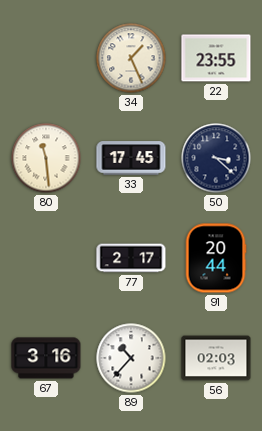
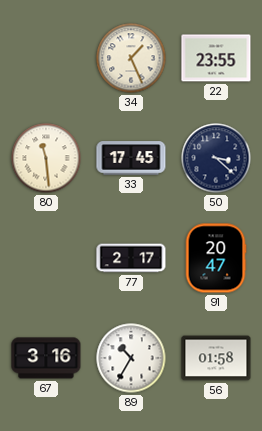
91: 20:44 -> 20:47
89: 10:37 -> 10:35
56: 02:03 -> 01:58
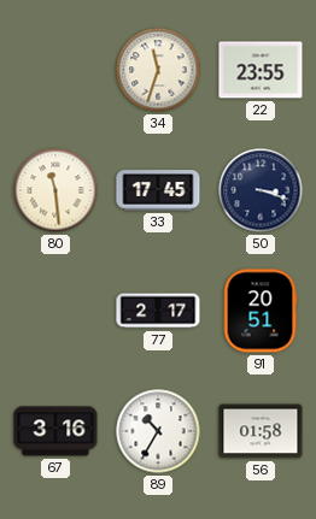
34: 1:26 -> 11:33
50: 3:22 -> 3:18
91: 20:47 -> 20:51
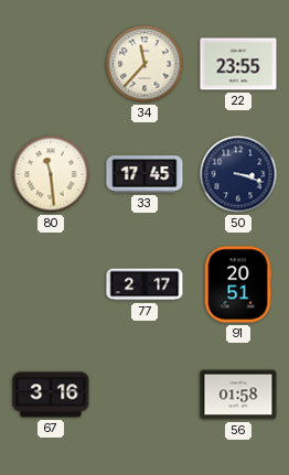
34: 11:33 -> 11:37
89: 10:35 -> none
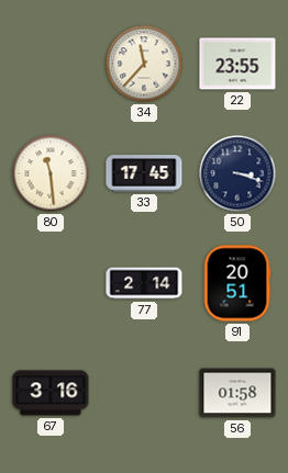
77: 2:17 -> 2:14
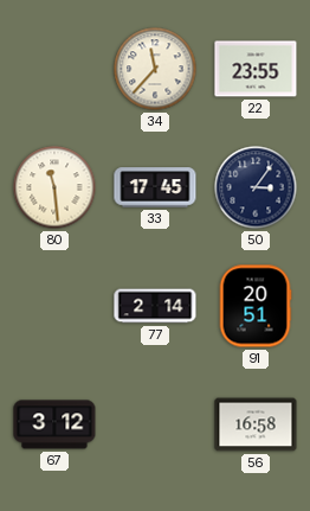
50: 3:18 -> 3:06
67: 3:16 -> 3:12
56: 01:58 -> 16:58
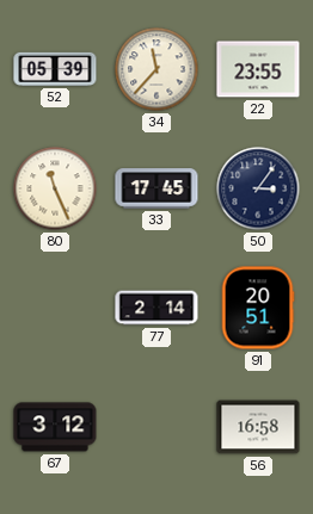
52: none -> 05:39
80: 11:29 -> 11:26
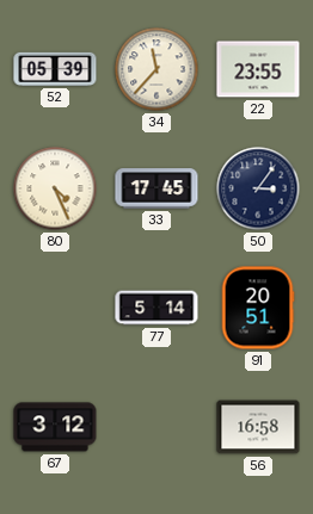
80: 11:26 -> 4:26
77: 2:14 -> 5:14
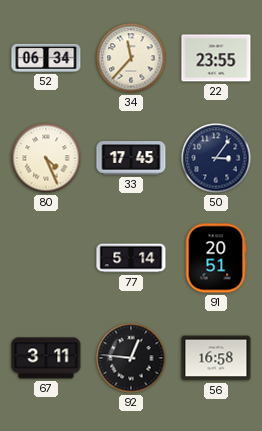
52: 05:39 -> 06:34
67: 3:12 -> 3:11
92: none -> 12:46
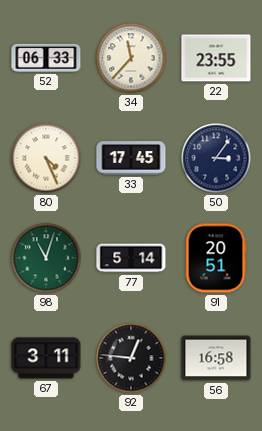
52: 06:34 -> 06:33
98: none -> 11:03
